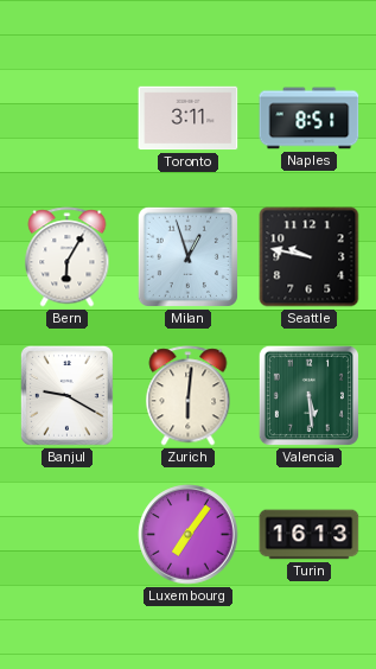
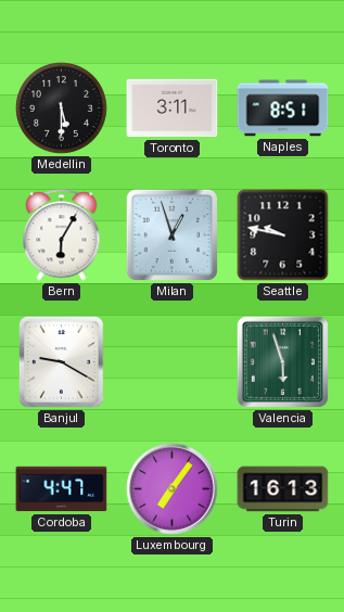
Medellin: none -> 5:30
Zurich: 6:01 -> none
Valencia: 5:29 -> 5:57
Cordoba: none -> 4:47
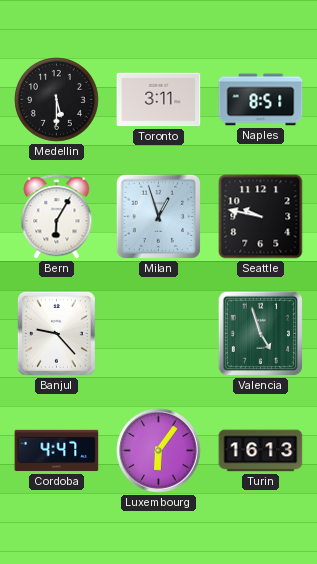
Banjul: 9:20 -> 9:23
Valencia: 5:57 -> 4:57
Luxembourg: 7:06 -> 6:06
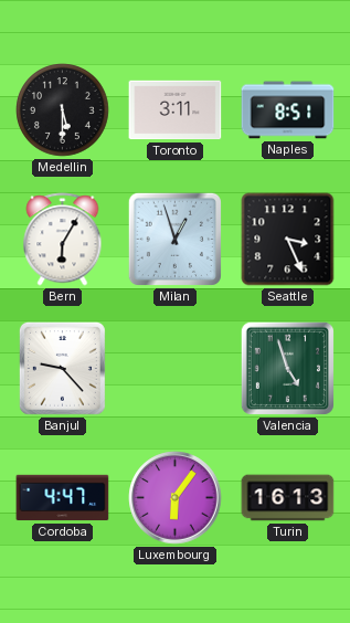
Seattle: 9:47 -> 3:26
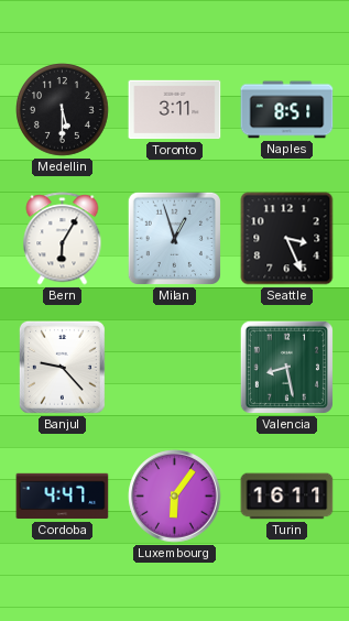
Valencia: 4:57 -> 8:28
Turin: 16:13 -> 16:11
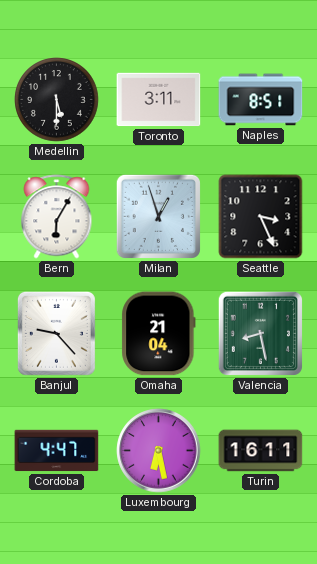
Omaha: none -> 21:04
Luxembourg: 6:06 -> 6:28
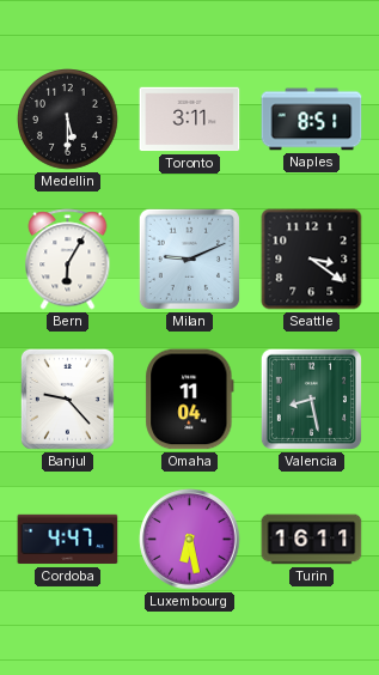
Milan: 12:57 -> 9:11
Seattle: 3:26 -> 3:21
Omaha: 21:04 -> 11:04
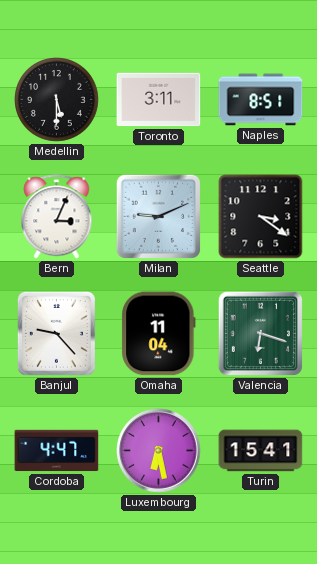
Bern: 6:05 -> 3:04
Valencia: 8:28 -> 6:18
Turin: 16:11 -> 15:41
